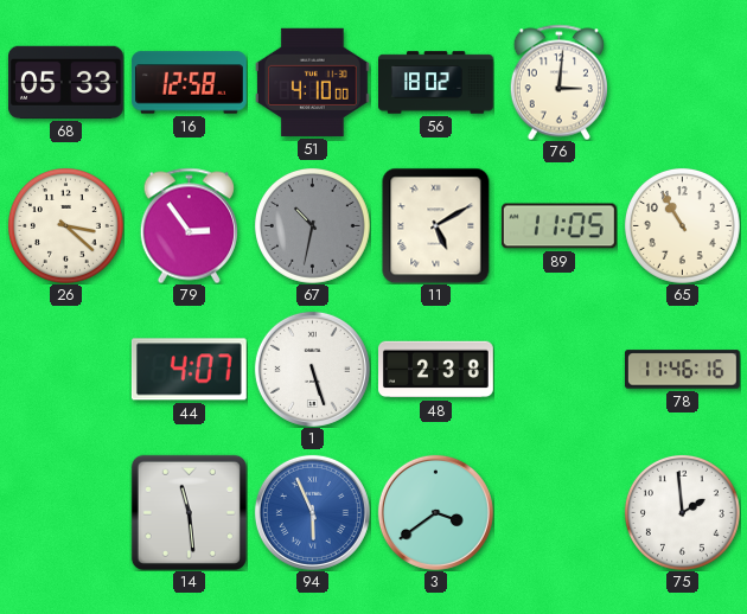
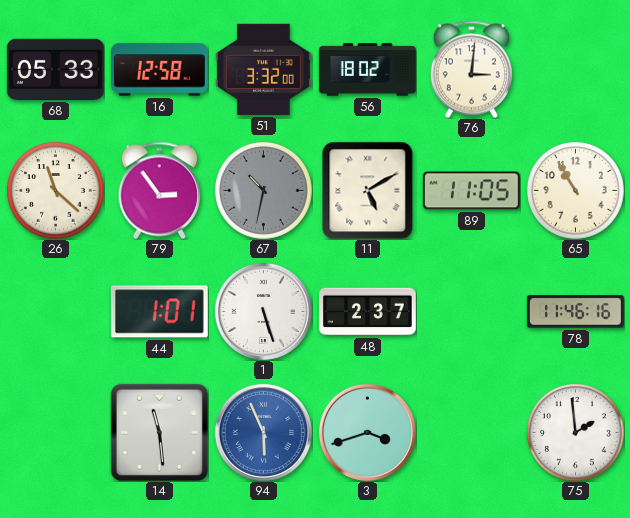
51: 4:10 -> 3:32
26: 3:22 -> 11:22
44: 4:07 -> 1:01
48: 2:38 -> 2:37
3: 3:39 -> 3:42
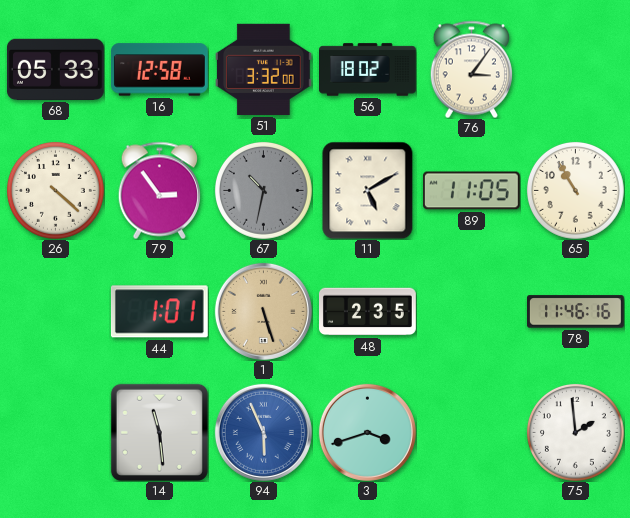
76: 3:01 -> 3:06
26: 11:22 -> 4:22
1 dial: white -> champagne
48: 2:37 -> 2:35
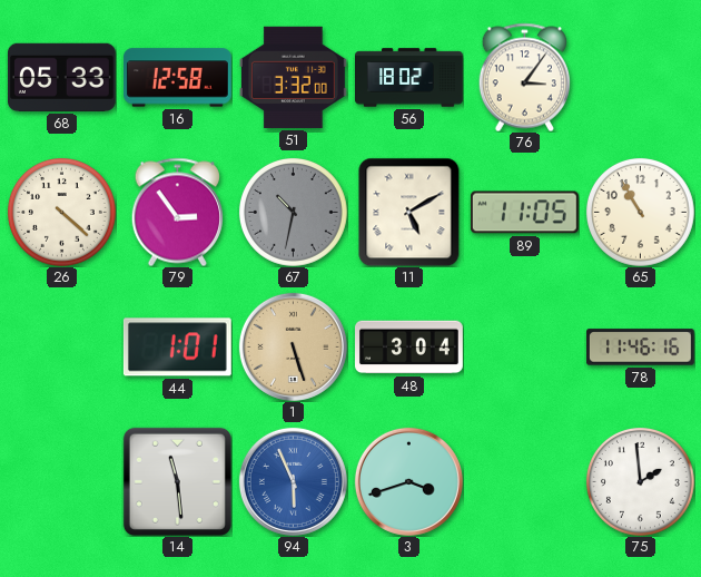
48: 2:35 -> 3:04
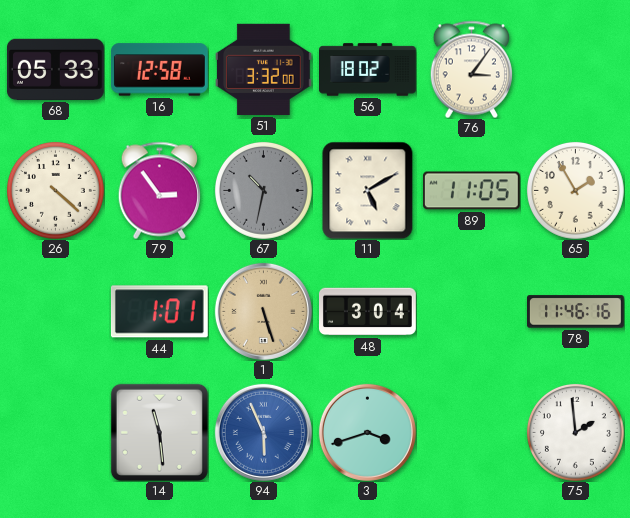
65: 10:55 -> 1:55
